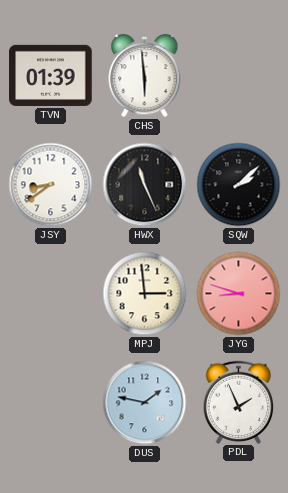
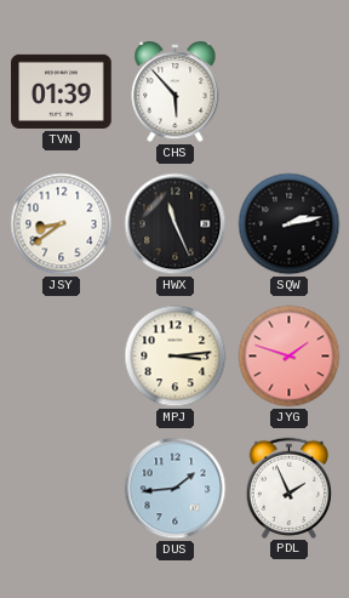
CHS: 5:59 -> 5:53
SQW: 2:08 -> 2:13
MPJ: 2:59 -> 3:14
JYG: 8:48 -> 1:48
DUS: 1:47 -> 1:44
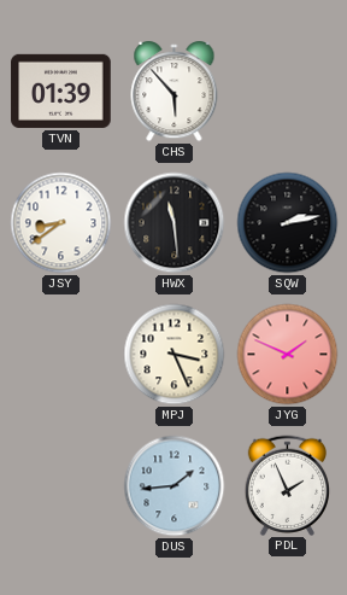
HWX: 11:26 -> 11:29
MPJ: 3:14 -> 3:26
JYG: 1:48 -> 1:49
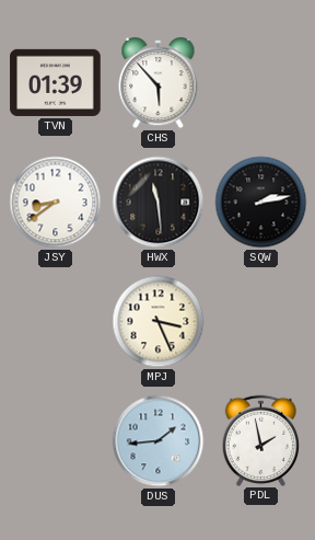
JYG: 1:49 -> none
PDL: 1:56 -> 1:58
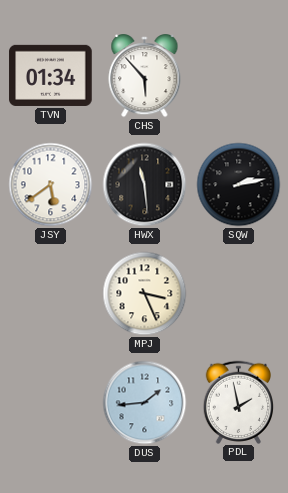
TVN: 01:39 -> 01:34
JSY: 8:39 -> 5:39
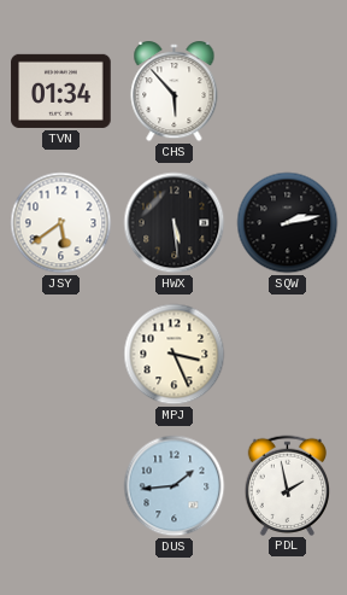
HWX: 11:29 -> 5:29
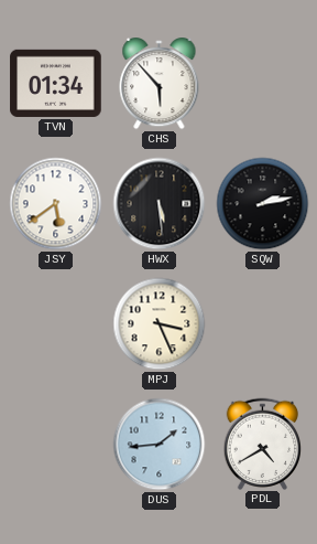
PDL: 1:58 -> 4:40
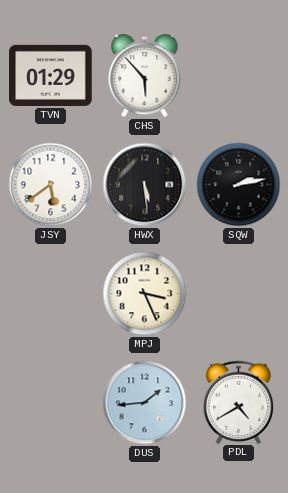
TVN: 01:34 -> 01:29
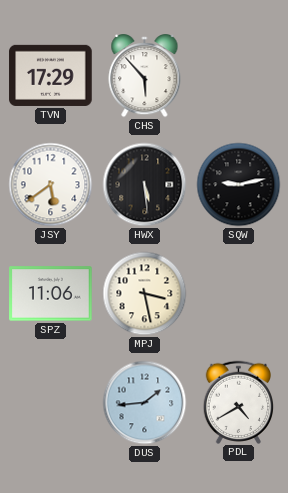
TVN: 01:29 -> 17:29
SQW: 2:13 -> 9:13
SPZ: none -> 11:06
MPJ: 3:26 -> 3:28
